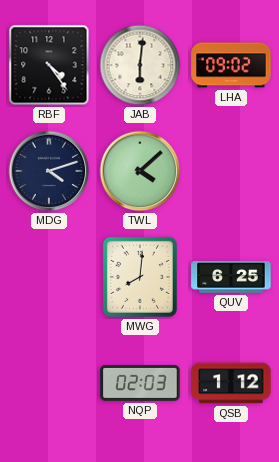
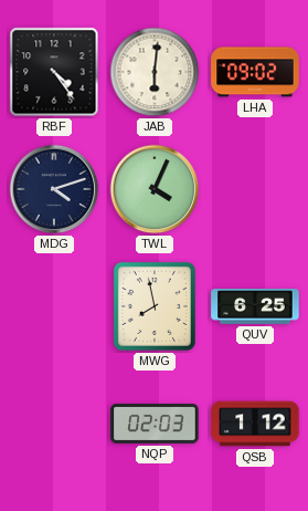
TWL: 4:08 -> 4:04
MWG: 8:01 -> 7:58
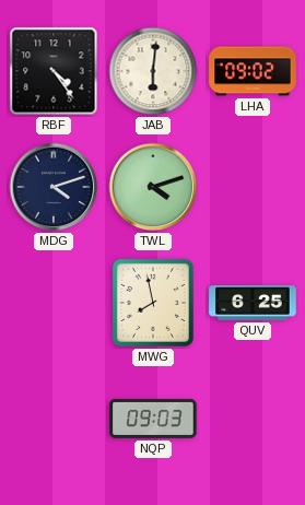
TWL: 4:04 -> 4:12
NQP: 02:03 -> 09:03
QSB: 1:12 -> none
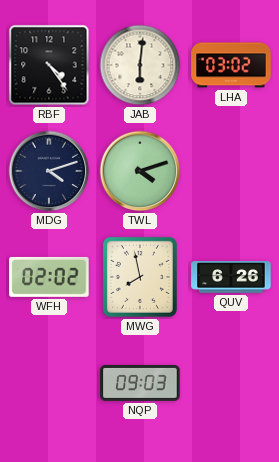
LHA: 09:02 -> 03:02
WFH: none -> 02:02
QUV: 6:25 -> 6:26
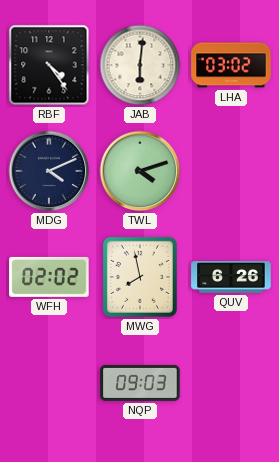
MDG: 4:12 -> 4:11
